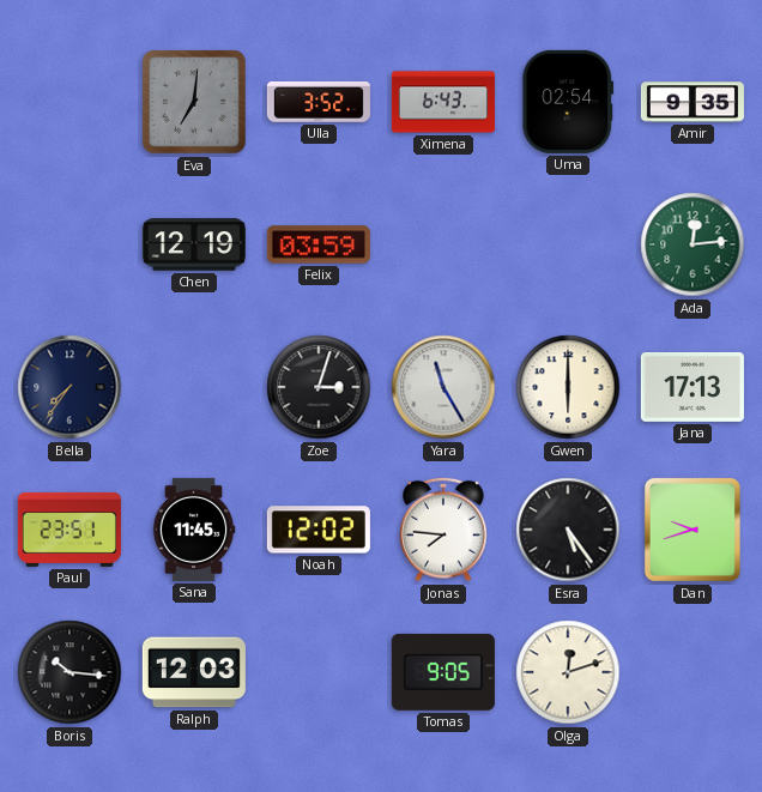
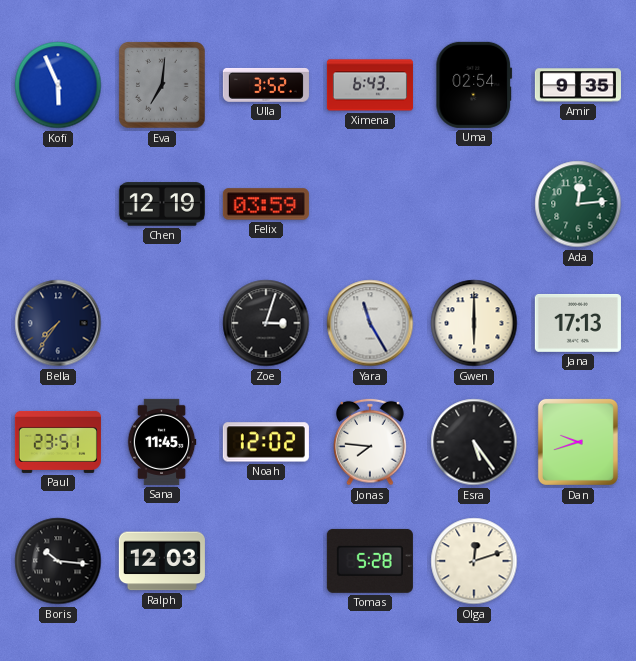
Kofi: none -> 5:56
Tomas: 9:05 -> 5:28
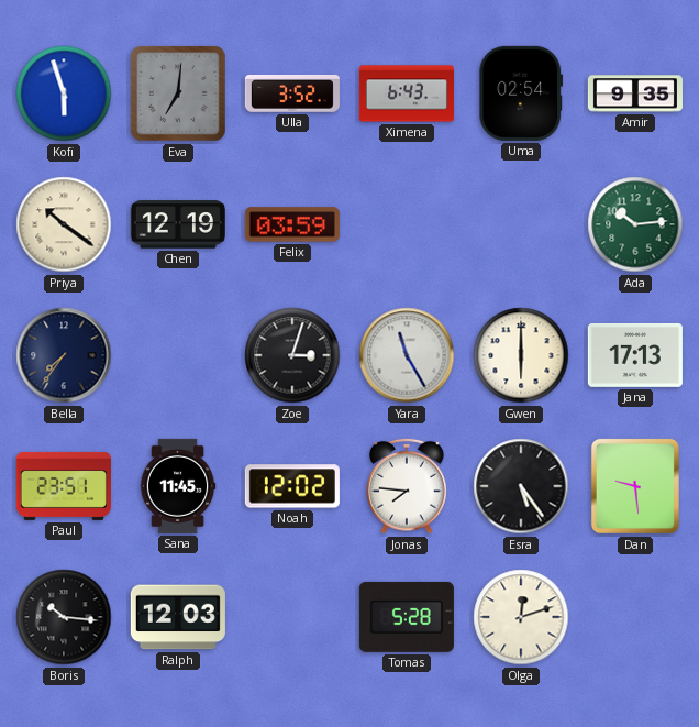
Kofi: 5:56 -> 5:57
Priya: none -> 10:21
Ada: 12:14 -> 10:14
Dan: 9:42 -> 9:29
